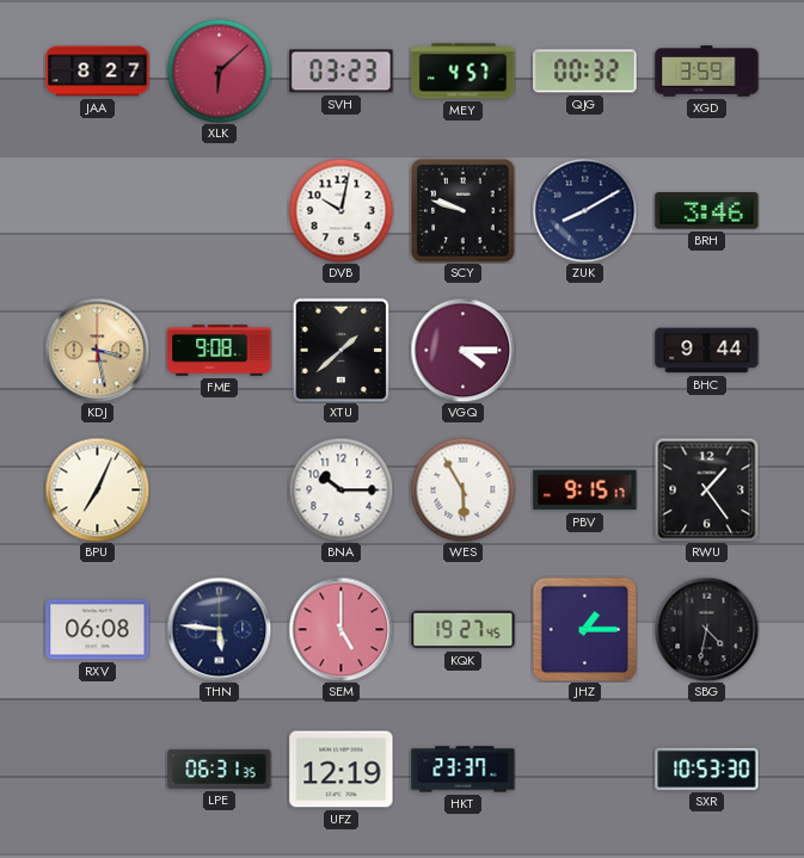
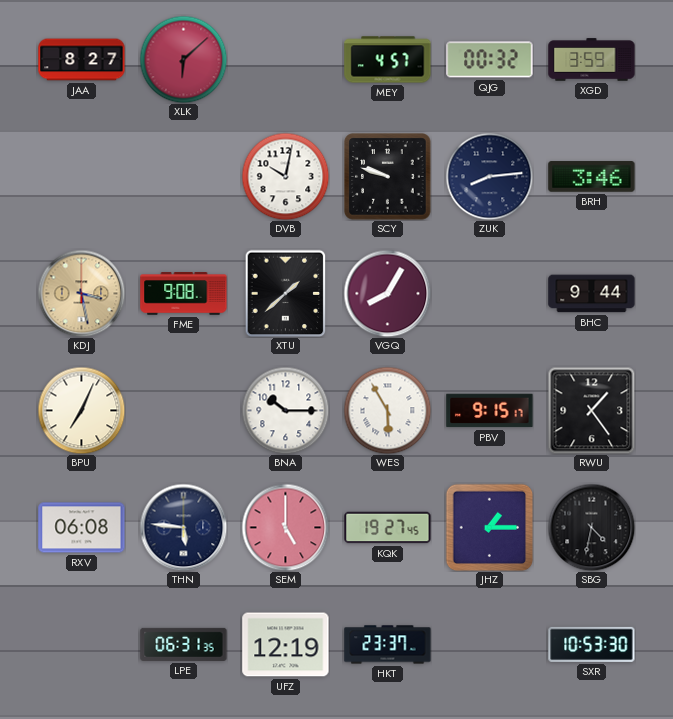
SVH: 03:23 -> none
ZUK: 8:10 -> 8:14
VGQ: 4:15 -> 8:05
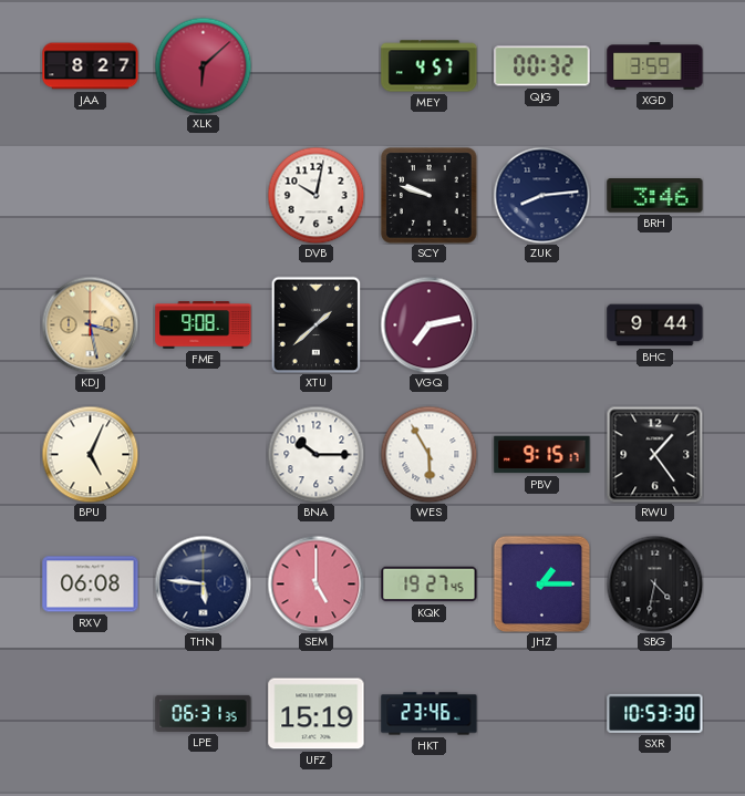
VGQ: 8:05 -> 7:13
BPU: 7:04 -> 5:04
UFZ: 12:19 -> 15:19
HKT: 23:37 -> 23:46
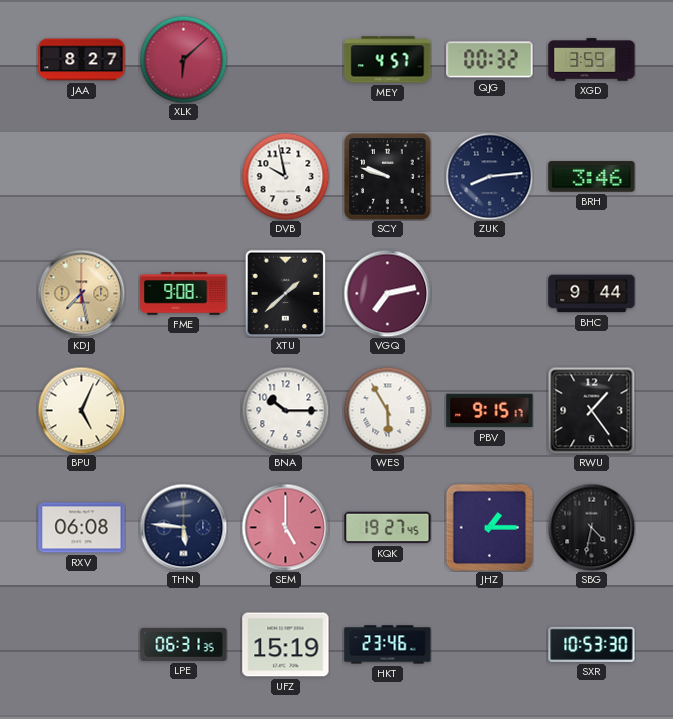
DVB: 10:02 -> 9:58
KDJ: 3:28 -> 7:28
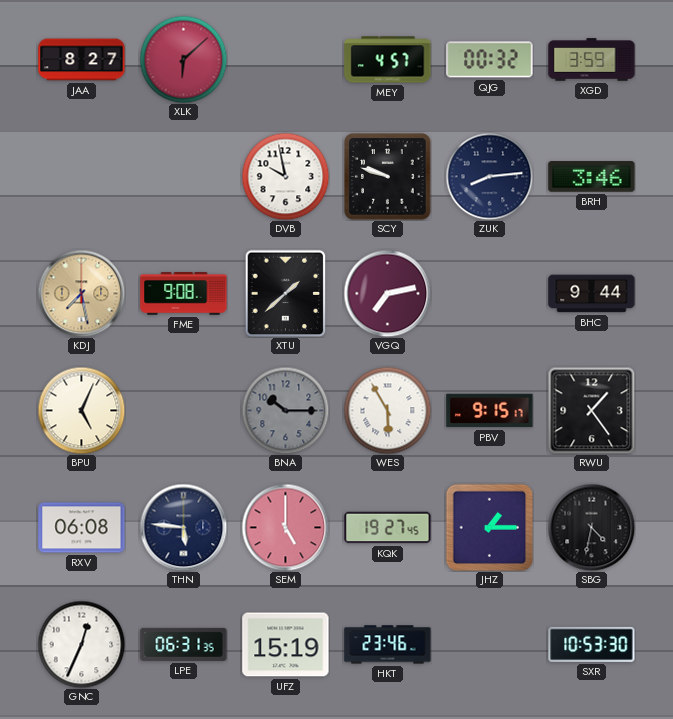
BNA dial: white -> grey
GNC: none -> 12:34
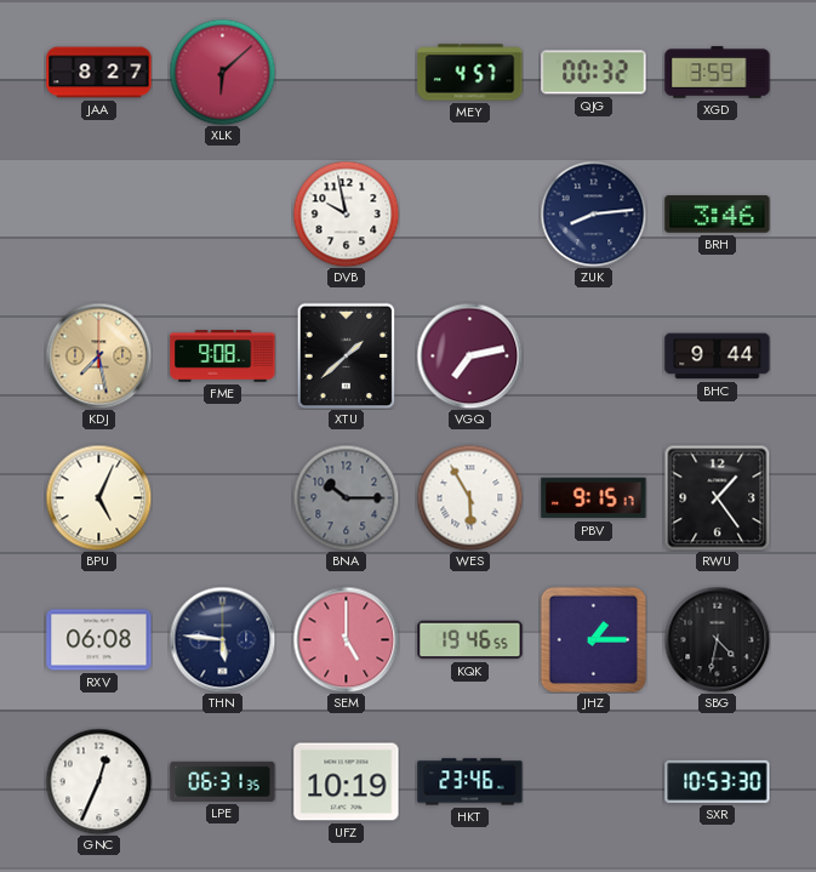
SCY: 9:48 -> none
KQK: 19:27 -> 19:46
UFZ: 15:19 -> 10:19
